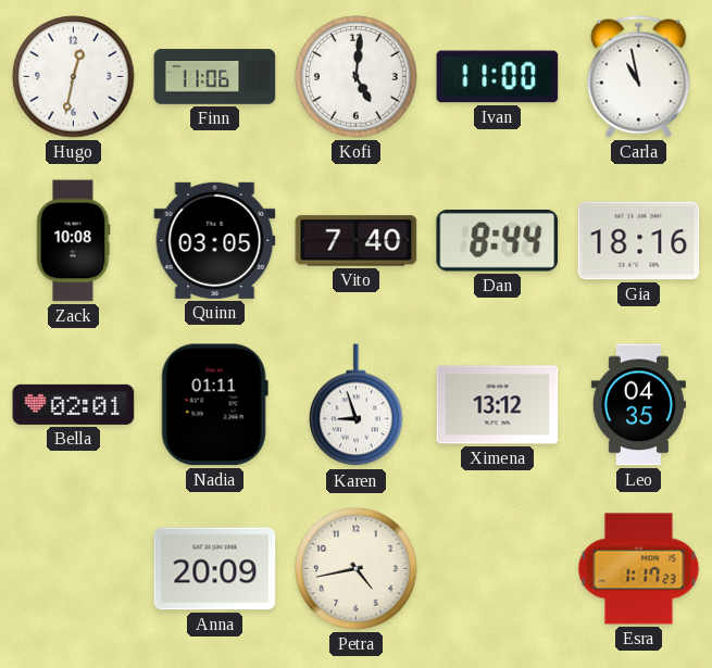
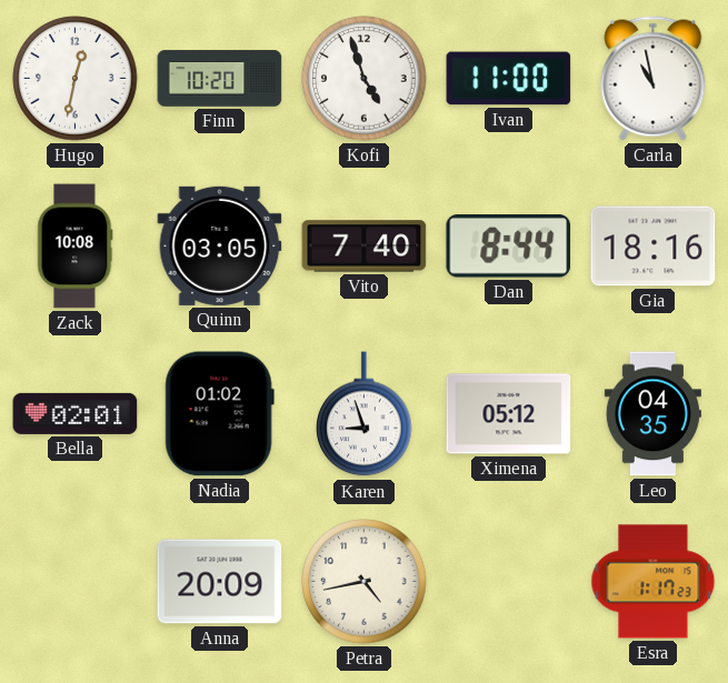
Finn: 11:06 -> 10:20
Kofi: 5:01 -> 4:57
Nadia: 01:11 -> 01:02
Ximena: 13:12 -> 05:12
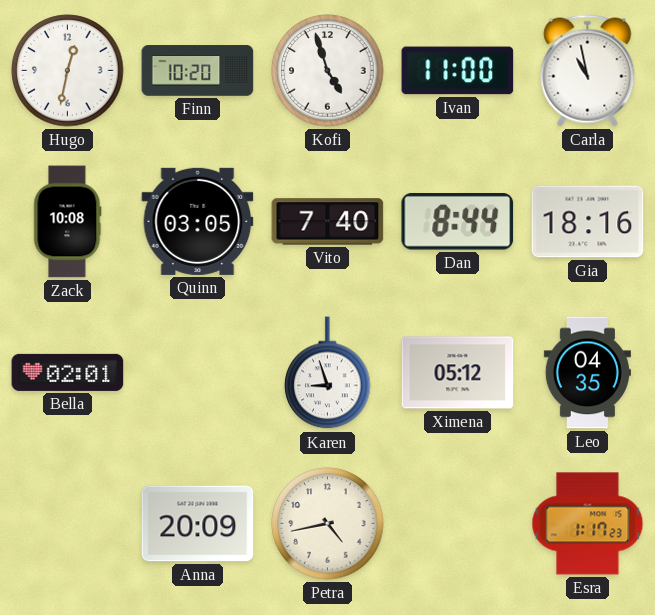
Nadia: 01:02 -> none
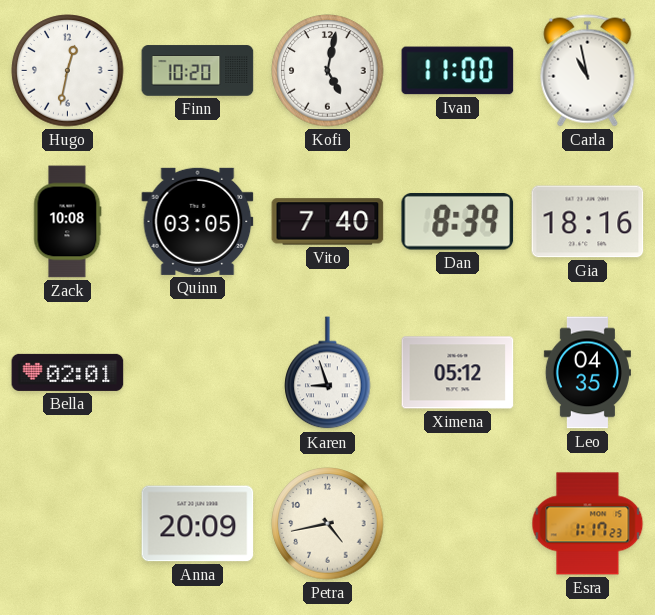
Kofi: 4:57 -> 5:02
Dan: 8:44 -> 8:39
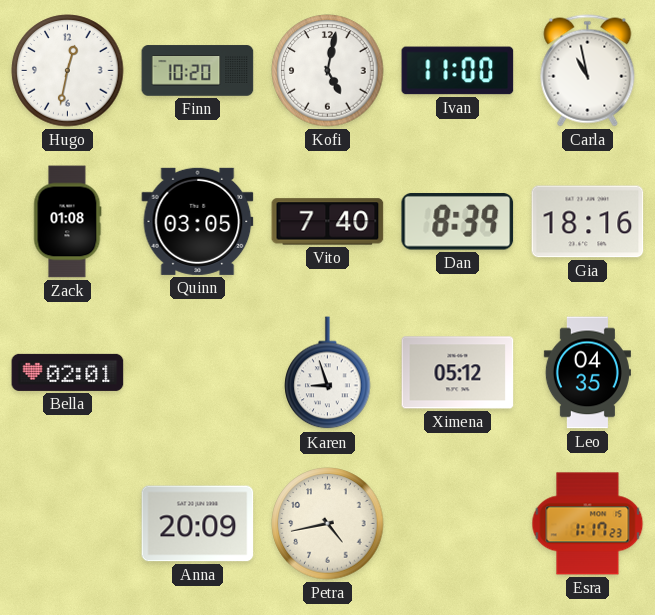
Zack: 10:08 -> 01:08
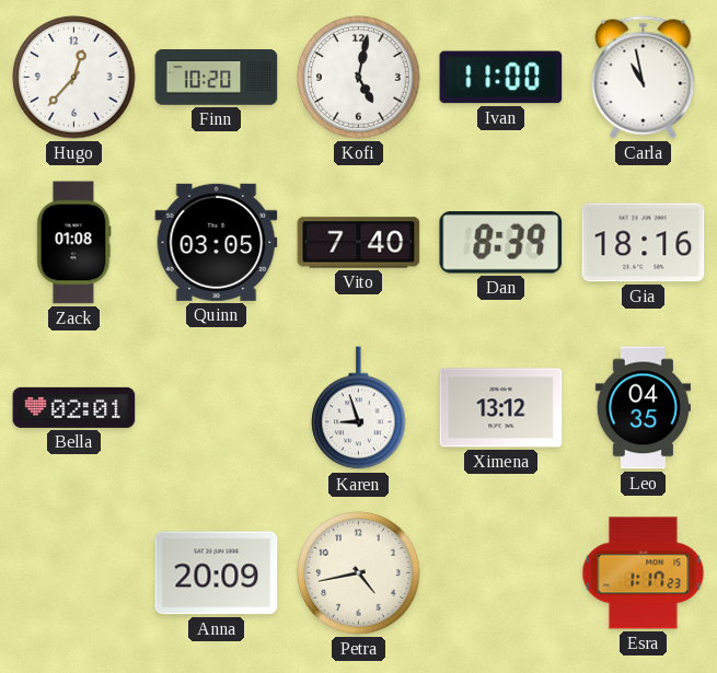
Hugo: 12:32 -> 12:37
Ximena: 05:12 -> 13:12
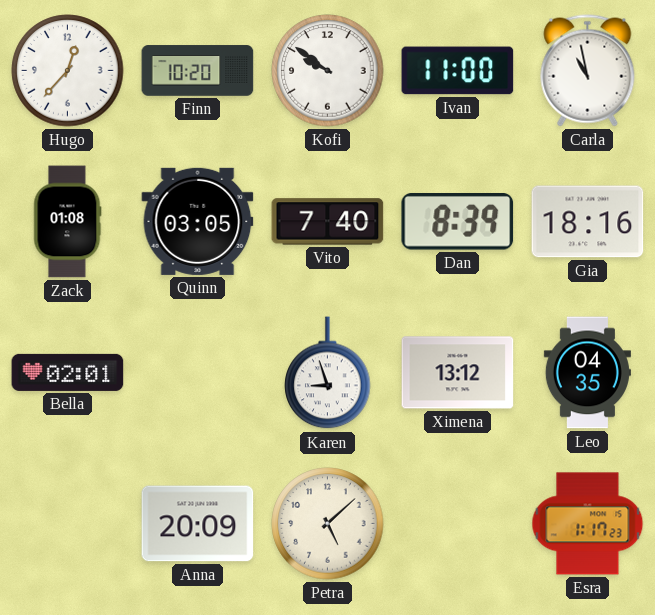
Kofi: 5:02 -> 9:51
Petra: 4:43 -> 5:08
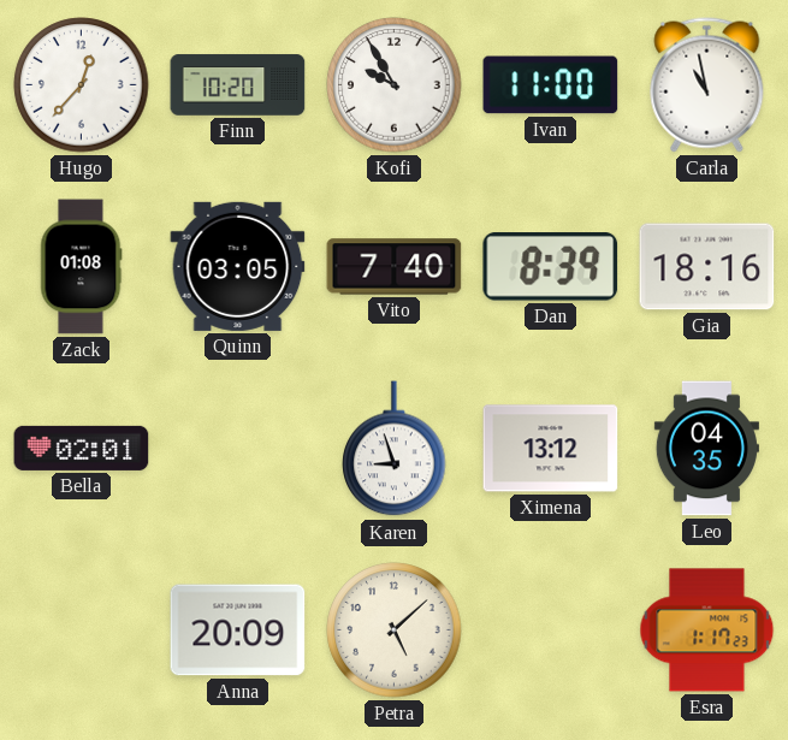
Kofi: 9:51 -> 9:55
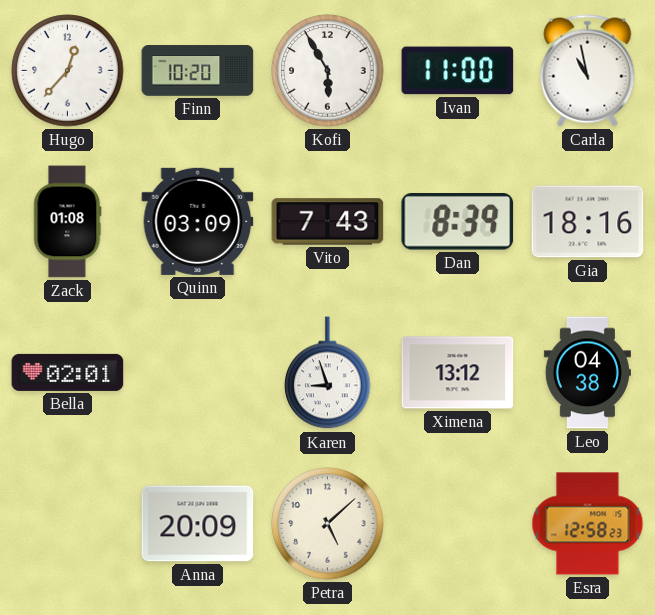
Kofi: 9:55 -> 5:55
Quinn: 03:05 -> 03:09
Vito: 7:40 -> 7:43
Leo: 04:35 -> 04:38
Esra: 1:17 -> 12:58
